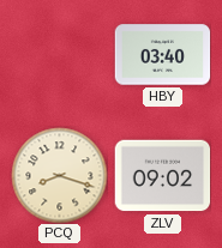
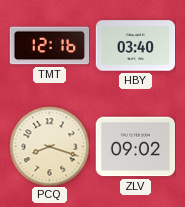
TMT: none -> 12:16
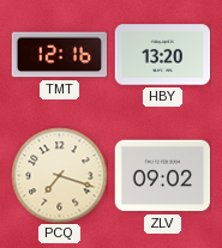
HBY: 03:40 -> 13:20
PCQ: 8:18 -> 7:18
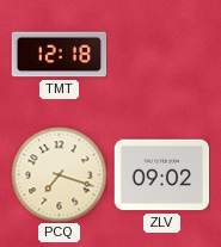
TMT: 12:16 -> 12:18
HBY: 13:20 -> none
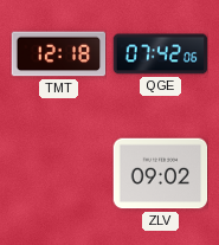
QGE: none -> 07:42
PCQ: 7:18 -> none
